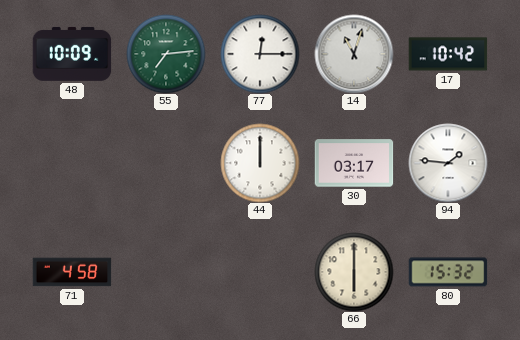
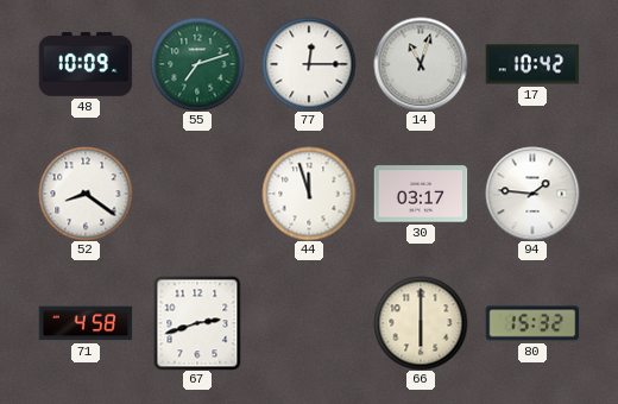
55: 7:14 -> 7:12
52: none -> 8:21
44: 12:00 -> 11:57
67: none -> 2:42
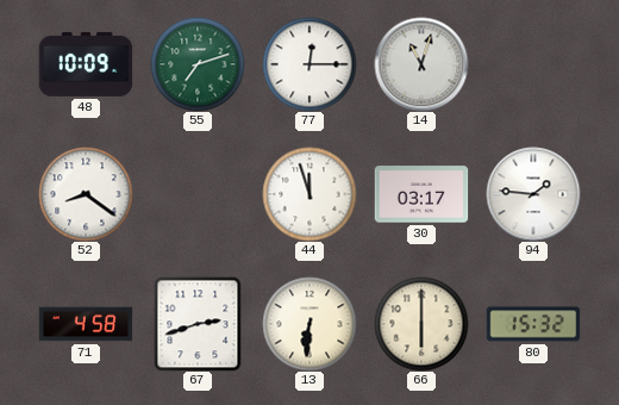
17: 10:42 -> none
13: none -> 6:31
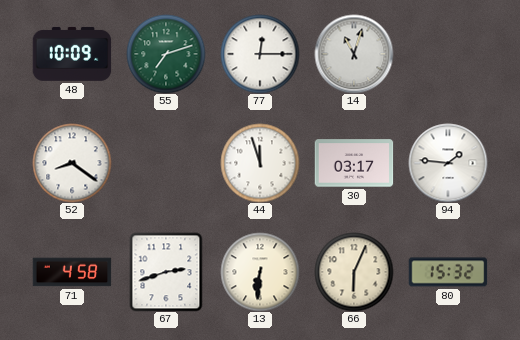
66: 6:00 -> 6:04
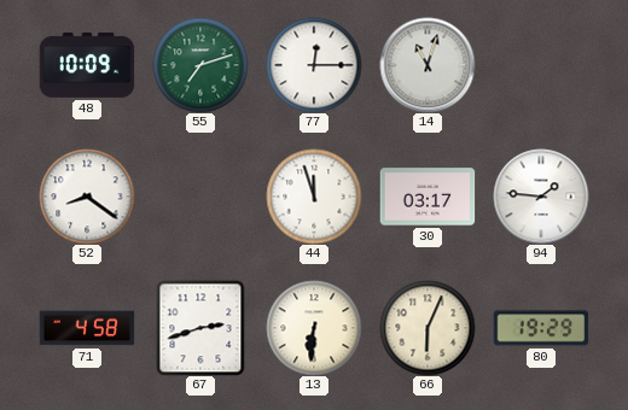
80: 15:32 -> 19:29
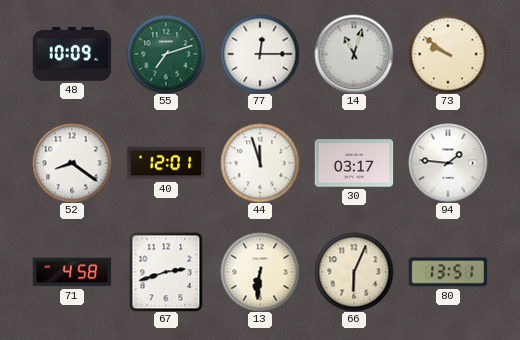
73: none -> 9:51
40: none -> 12:01
80: 19:29 -> 13:51
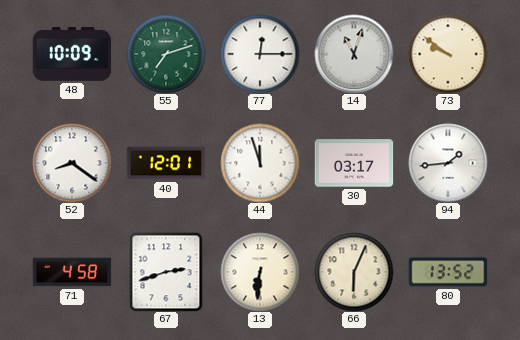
94: 1:46 -> 1:44
80: 13:51 -> 13:52
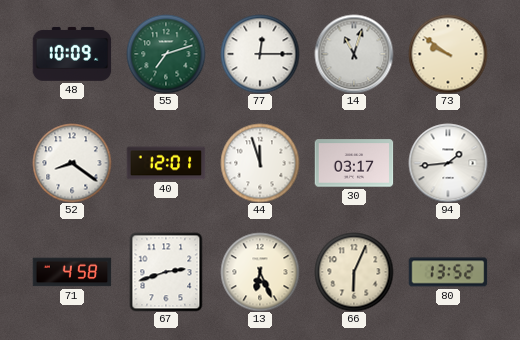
13: 6:31 -> 6:26
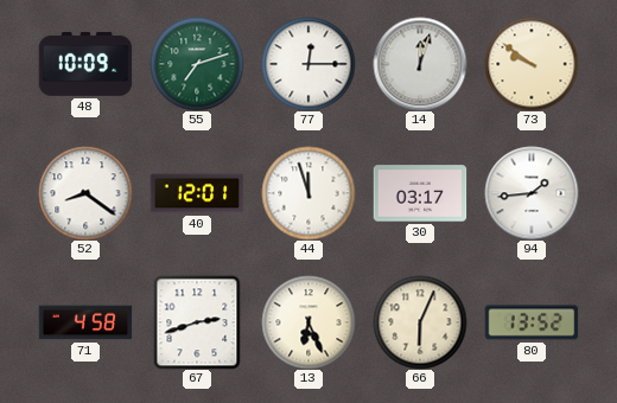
14: 11:03 -> 12:03
